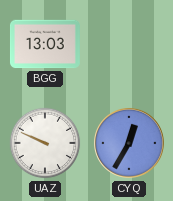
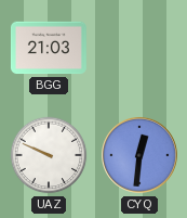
BGG: 13:03 -> 21:03
CYQ: 12:35 -> 12:31
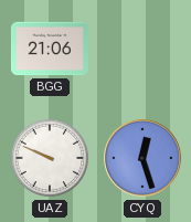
BGG: 21:03 -> 21:06
CYQ: 12:31 -> 12:27
